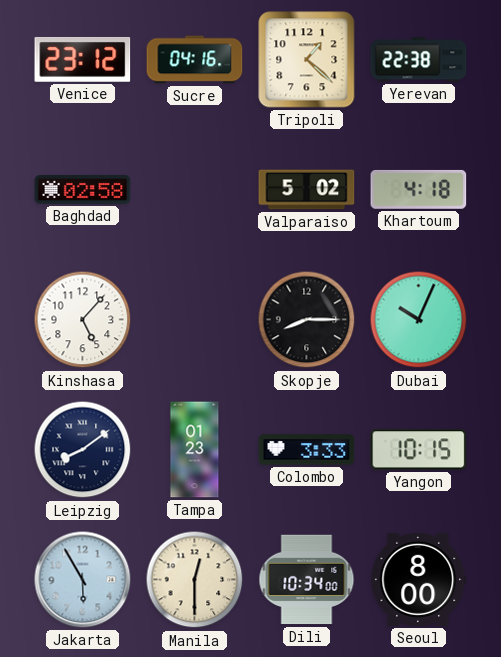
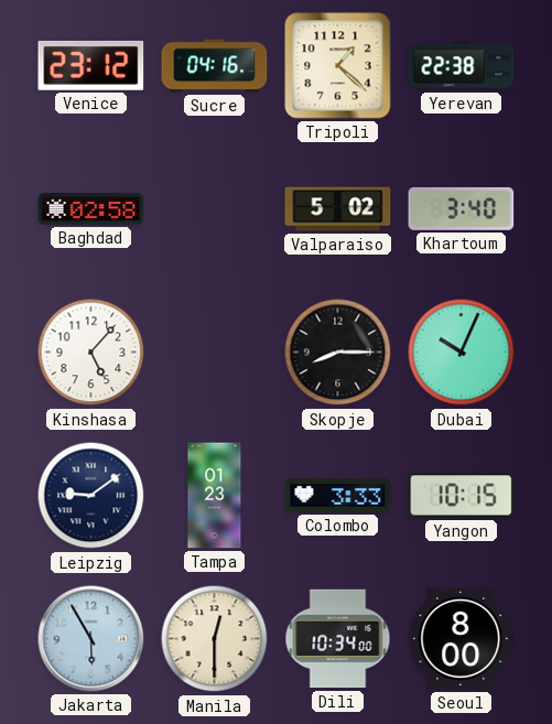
Khartoum: 4:18 -> 3:40
Leipzig: 8:09 -> 9:09
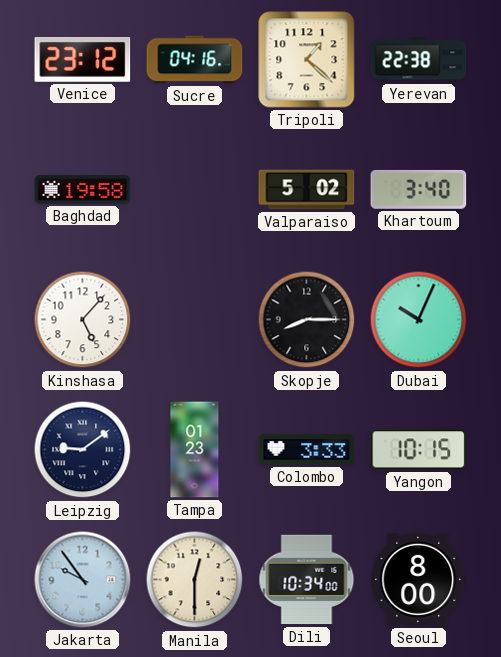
Baghdad: 02:58 -> 19:58
Jakarta: 5:55 -> 9:54
